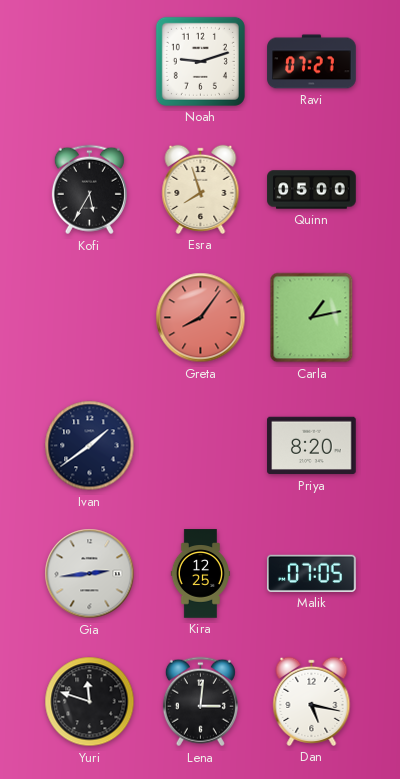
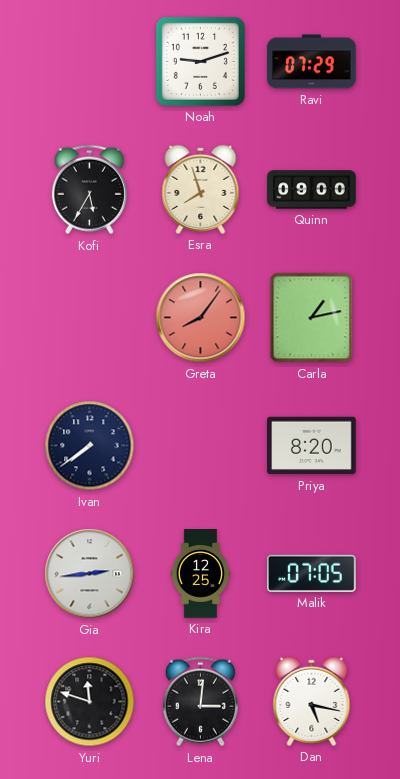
Ravi: 07:27 -> 07:29
Quinn: 05:00 -> 09:00
Ivan: 1:39 -> 7:39
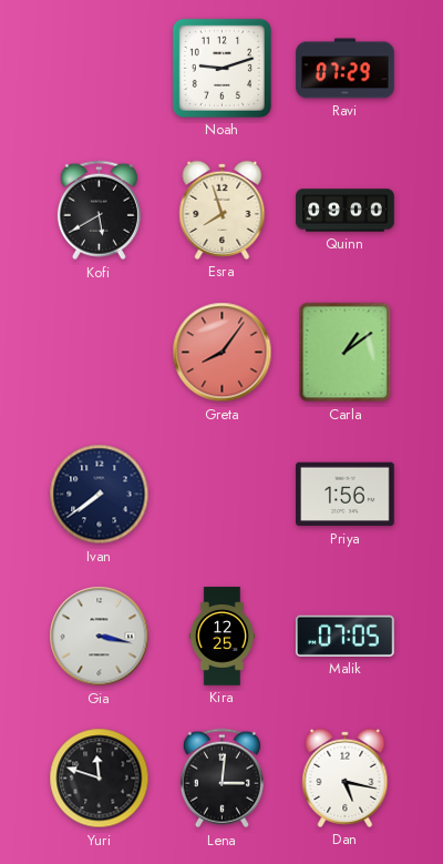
Kofi: 5:35 -> 5:40
Carla: 1:13 -> 1:09
Priya: 8:20 -> 1:56
Gia: 2:44 -> 3:17
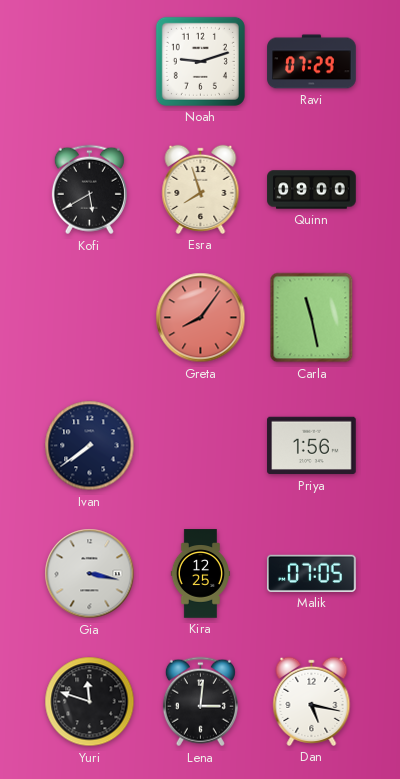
Carla: 1:09 -> 11:28
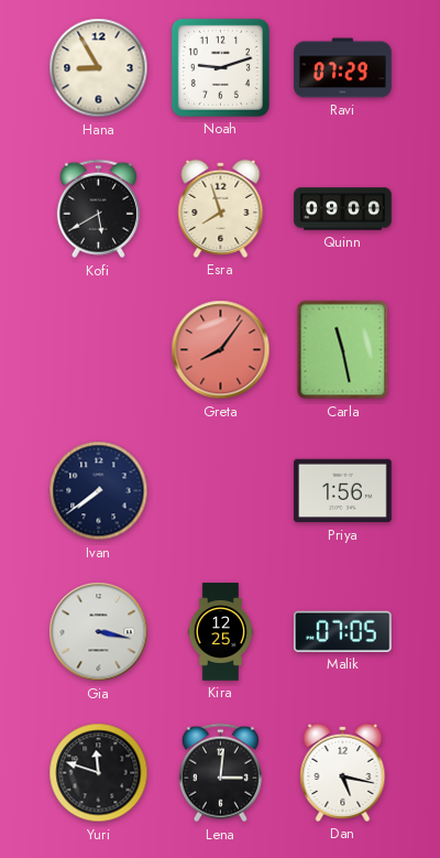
Hana: none -> 8:55
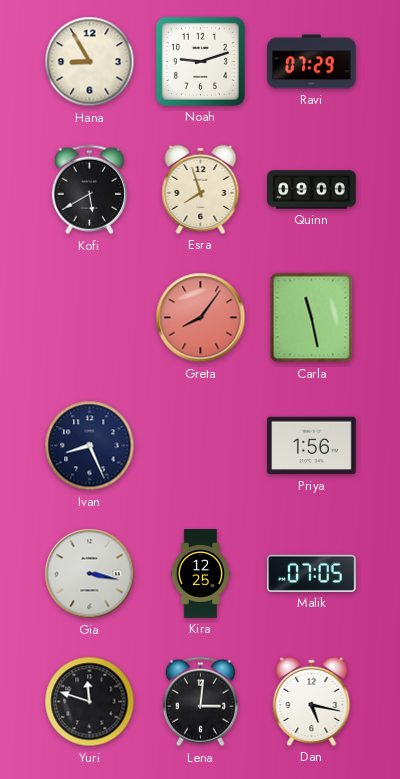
Ivan: 7:39 -> 8:26
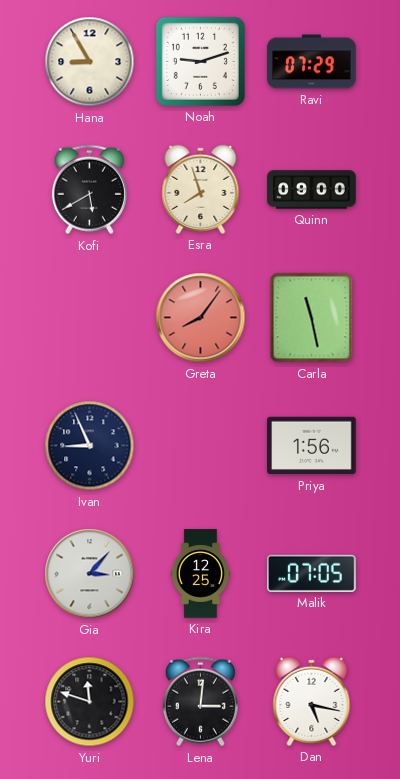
Ivan: 8:26 -> 8:56
Gia: 3:17 -> 3:07
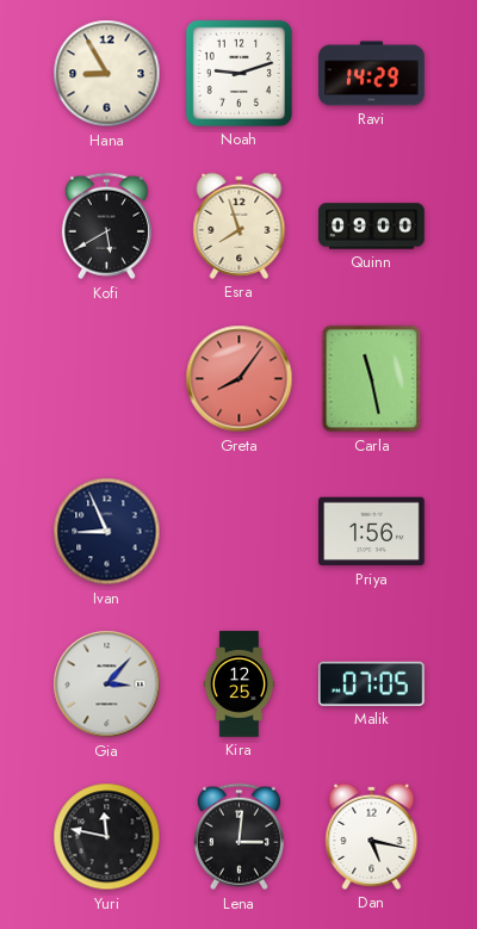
Ravi: 07:29 -> 14:29
Yuri: 11:48 -> 11:47
